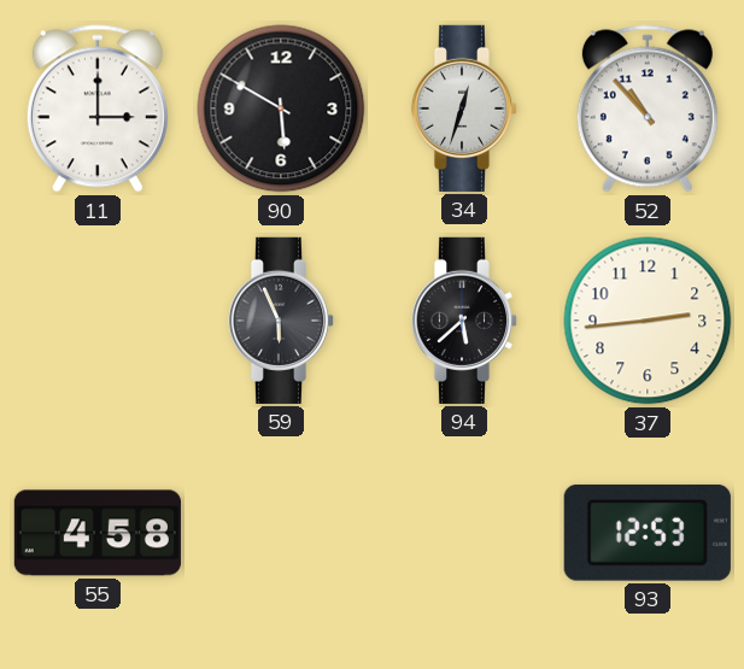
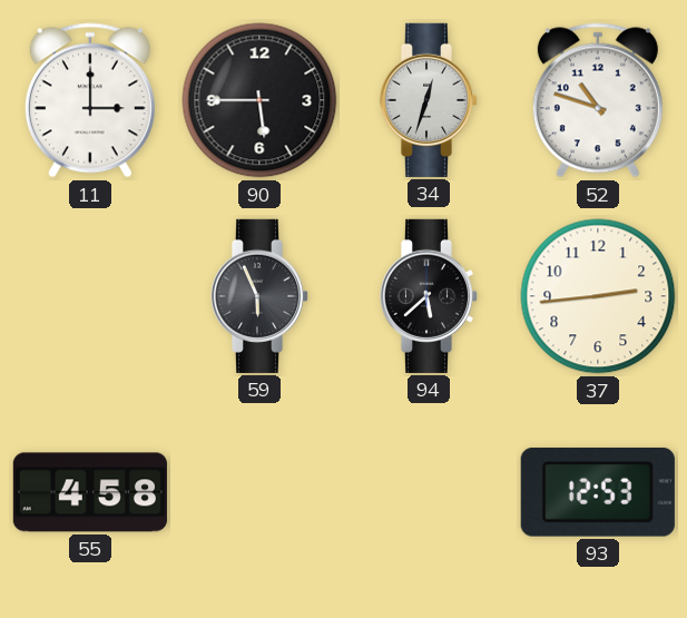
90: 5:50 -> 5:45
52: 10:53 -> 10:48
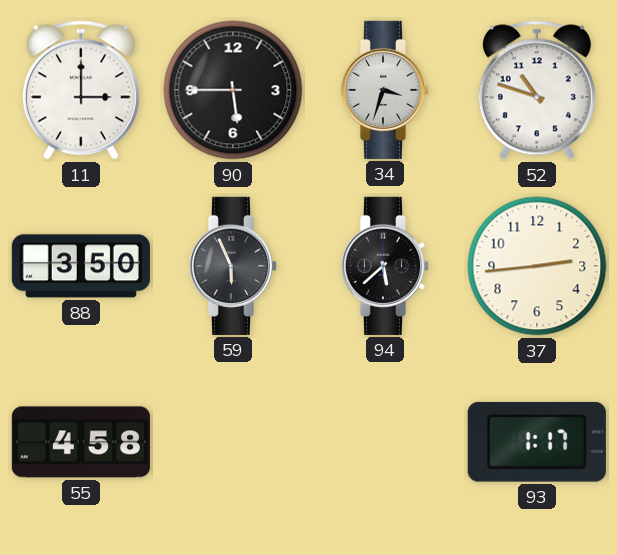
34: 12:33 -> 3:33
88: none -> 3:50
93: 12:53 -> 1:17
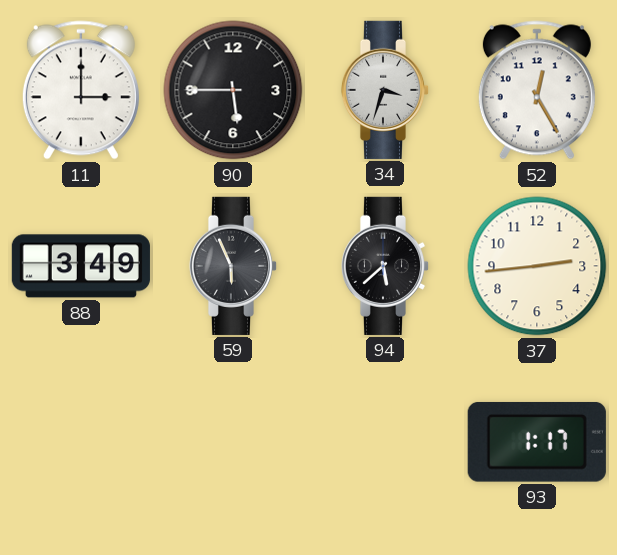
52: 10:48 -> 12:25
88: 3:50 -> 3:49
55: 4:58 -> none
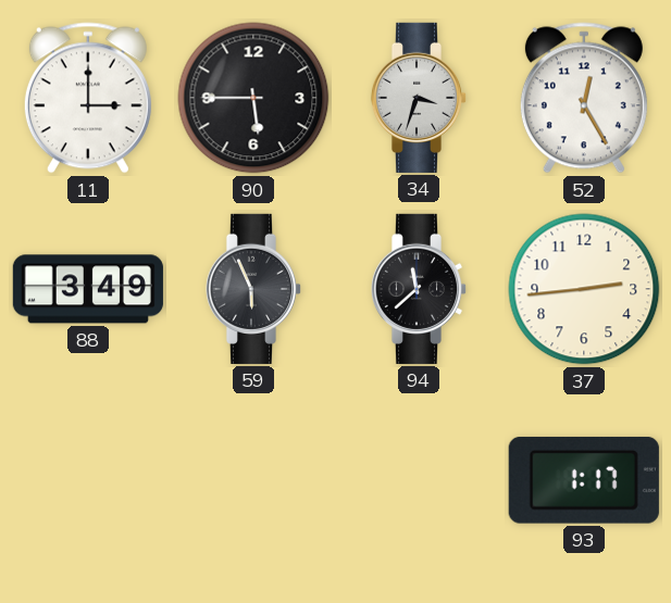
94: 5:38 -> 11:38
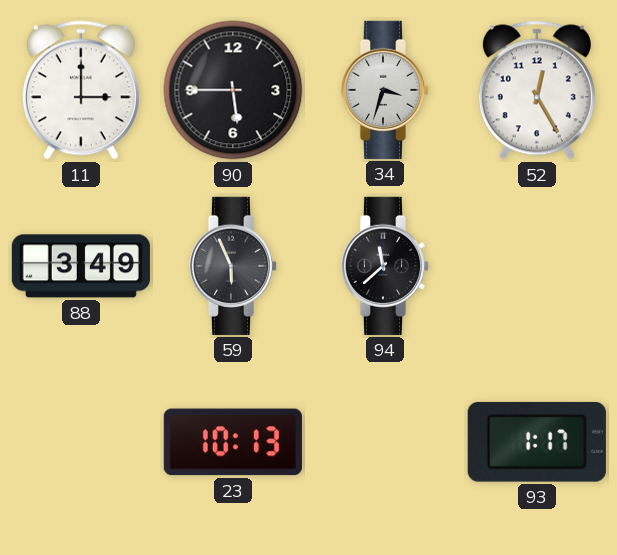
37: 2:44 -> none
23: none -> 10:13
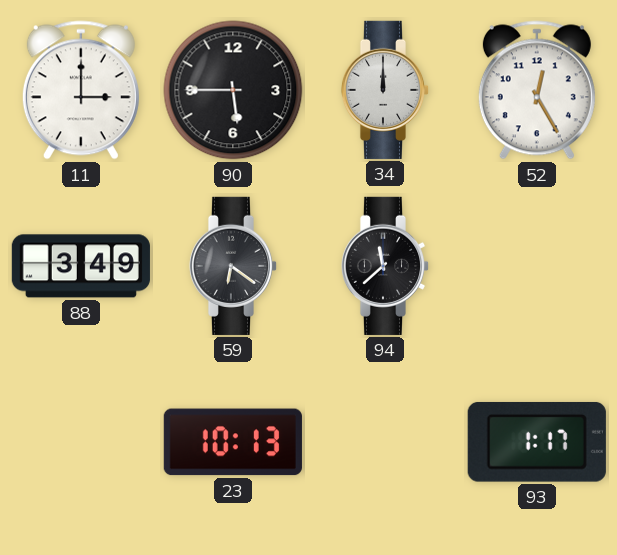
34: 3:33 -> 12:00
59: 5:56 -> 6:21
